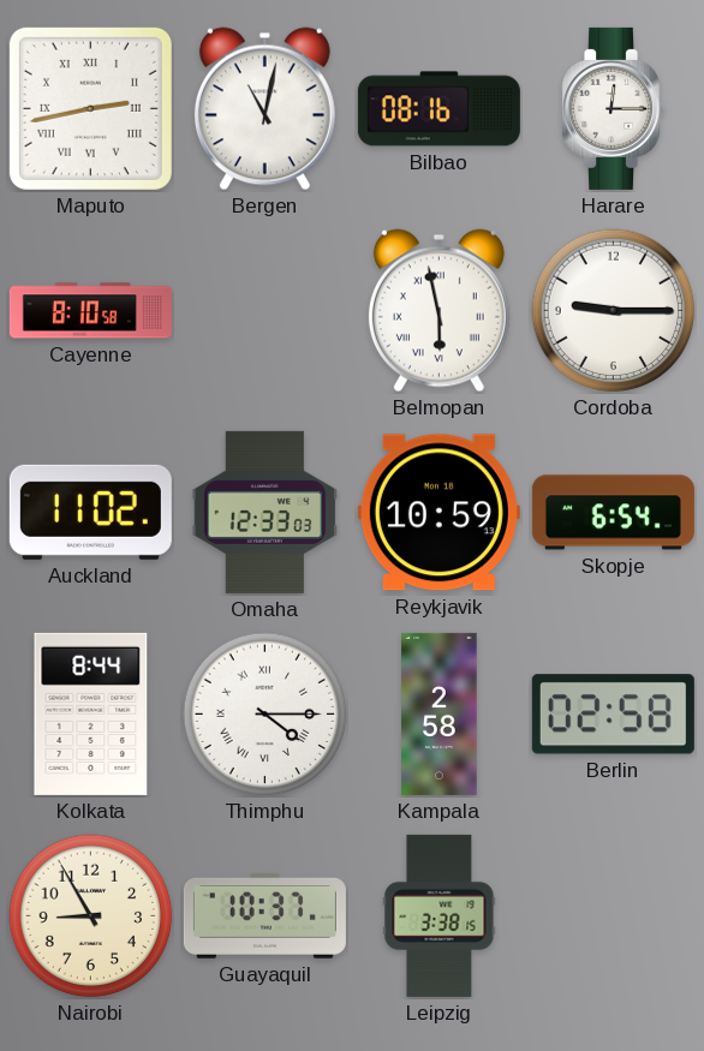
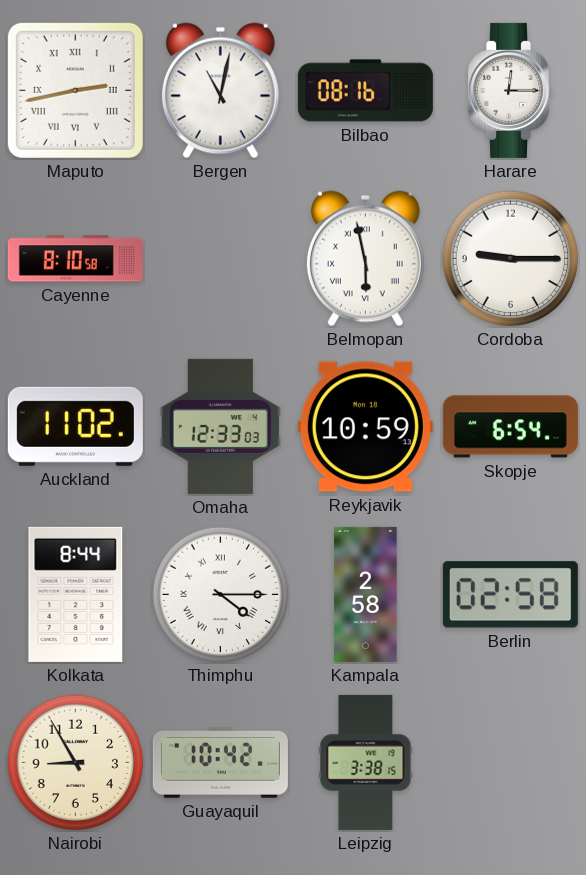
Guayaquil: 10:37 -> 10:42
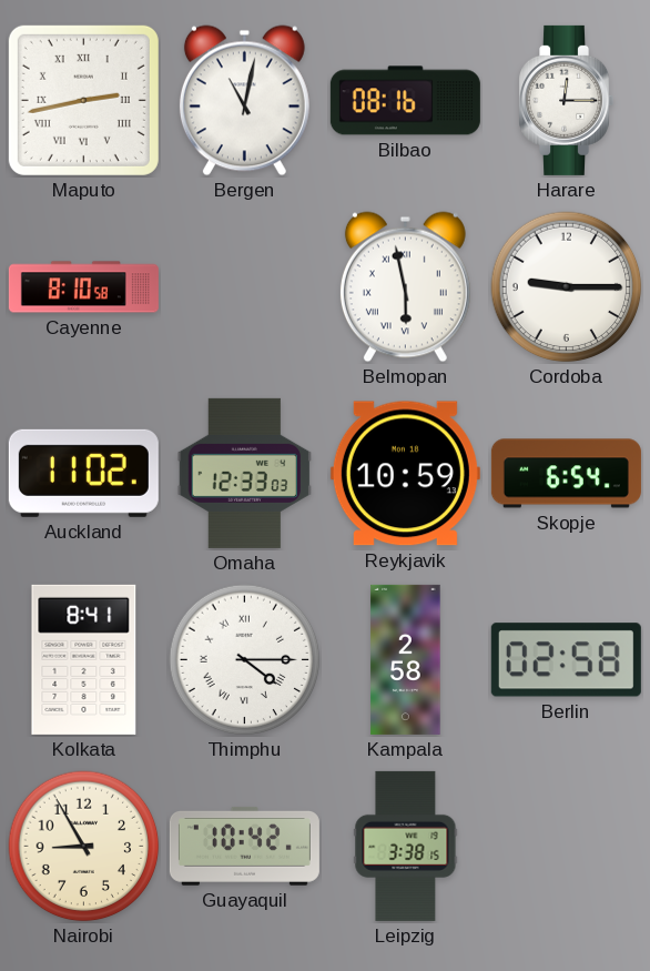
Kolkata: 8:44 -> 8:41
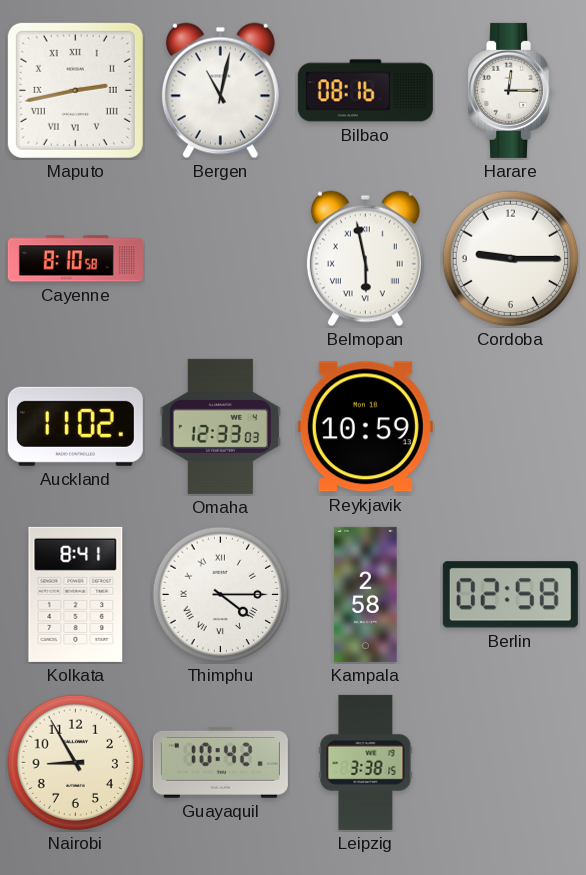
Skopje: 6:54 -> none
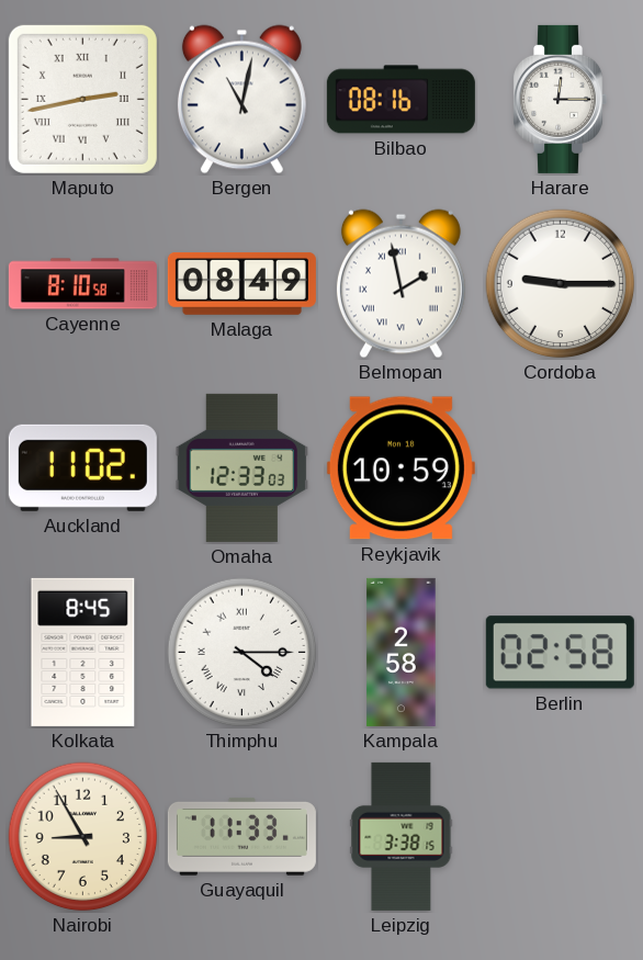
Malaga: none -> 08:49
Belmopan: 5:58 -> 1:58
Kolkata: 8:41 -> 8:45
Guayaquil: 10:42 -> 11:33
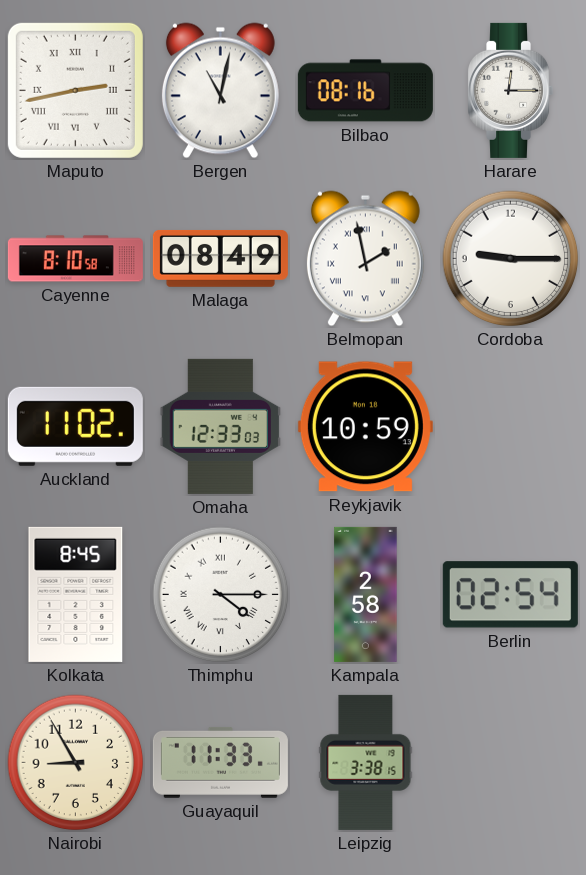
Berlin: 02:58 -> 02:54
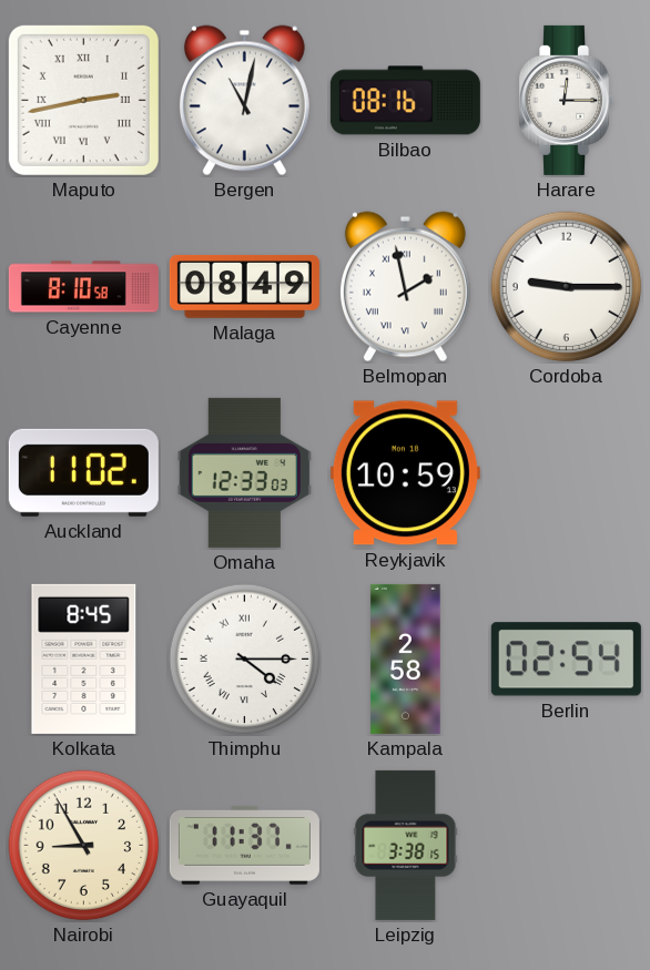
Guayaquil: 11:33 -> 11:37
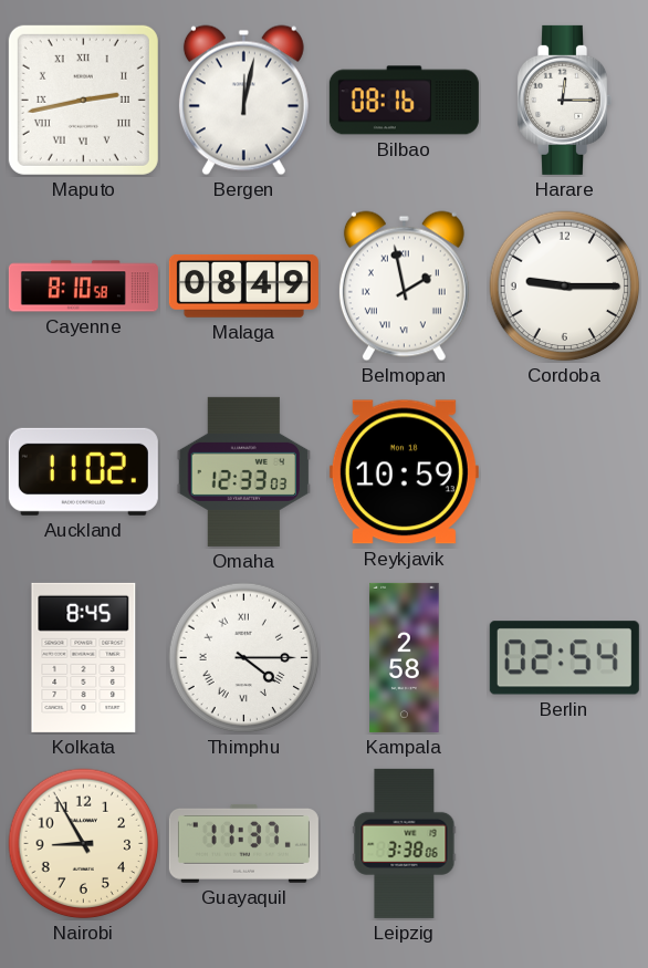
Bergen: 11:02 -> 12:02
Leipzig: 3:38:15 -> 3:38:06
